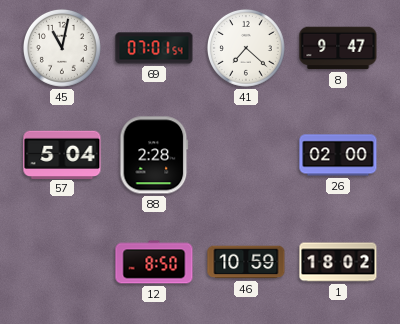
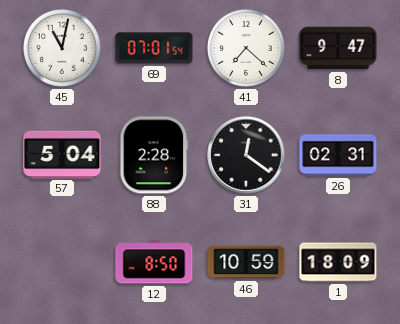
31: none -> 12:21
26: 02:00 -> 02:31
1: 18:02 -> 18:09
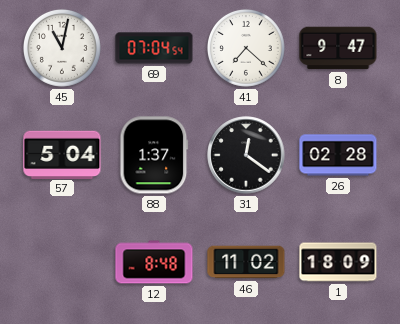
69: 07:01 -> 07:04
88: 2:28 -> 1:37
26: 02:31 -> 02:28
12: 8:50 -> 8:48
46: 10:59 -> 11:02
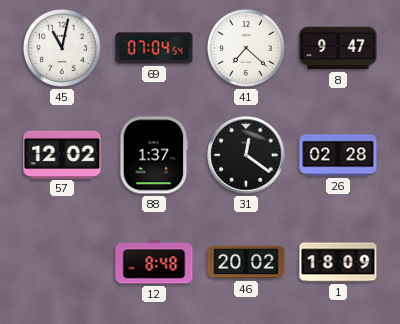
57: 5:04 -> 12:02
46: 11:02 -> 20:02
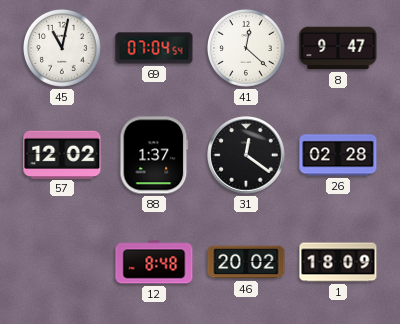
41: 7:22 -> 12:22
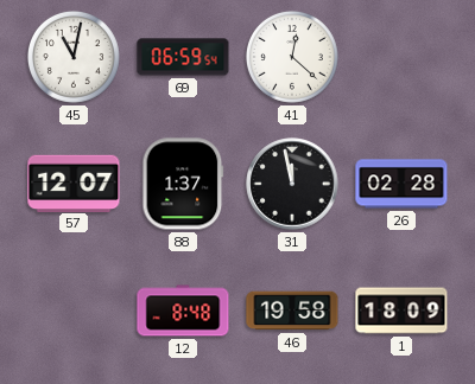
69: 07:04 -> 06:59
8: 9:47 -> none
57: 12:02 -> 12:07
31: 12:21 -> 11:58
46: 20:02 -> 19:58
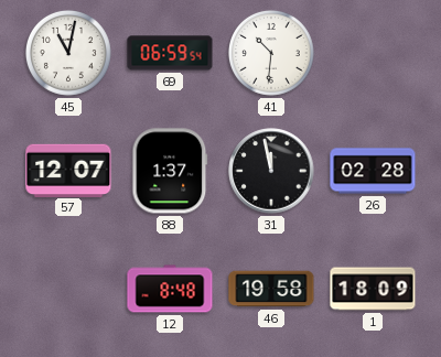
41: 12:22 -> 10:31
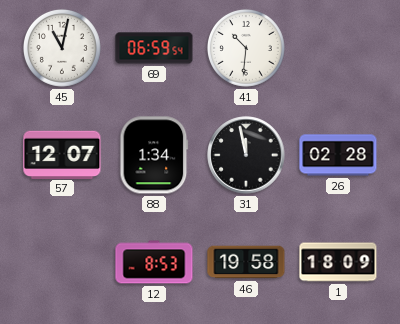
88: 1:37 -> 1:34
12: 8:48 -> 8:53
